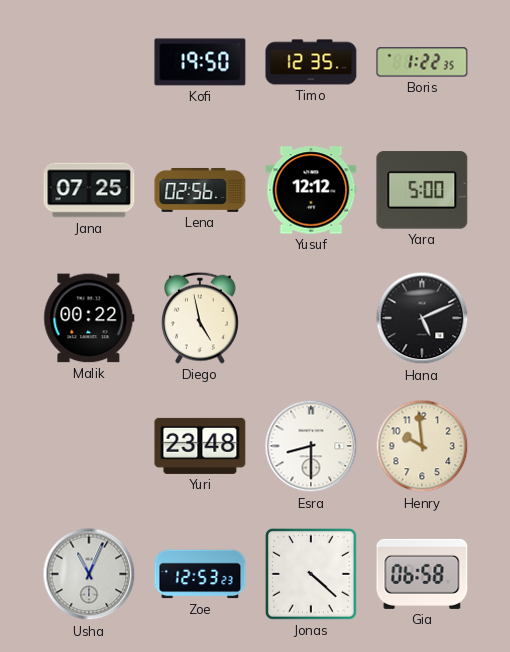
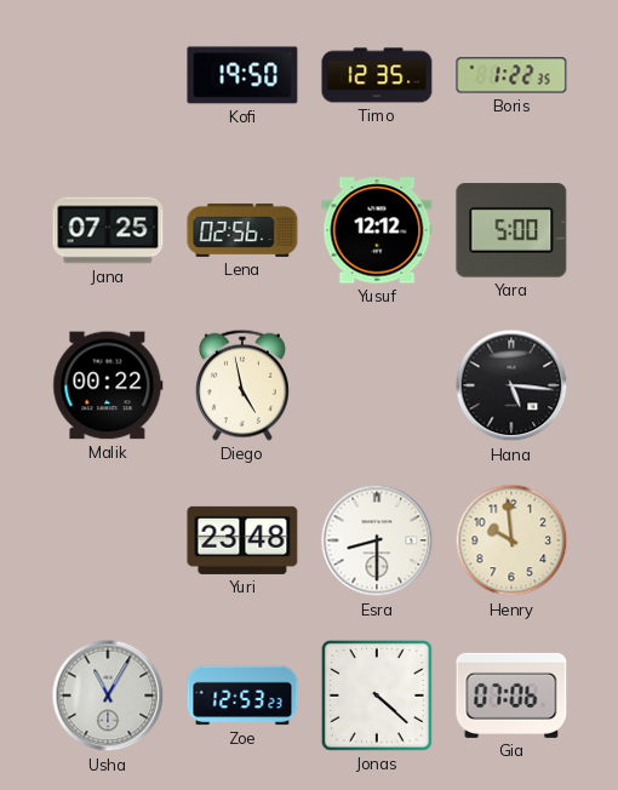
Hana: 5:11 -> 5:16
Usha: 11:04 -> 11:05
Gia: 06:58 -> 07:06
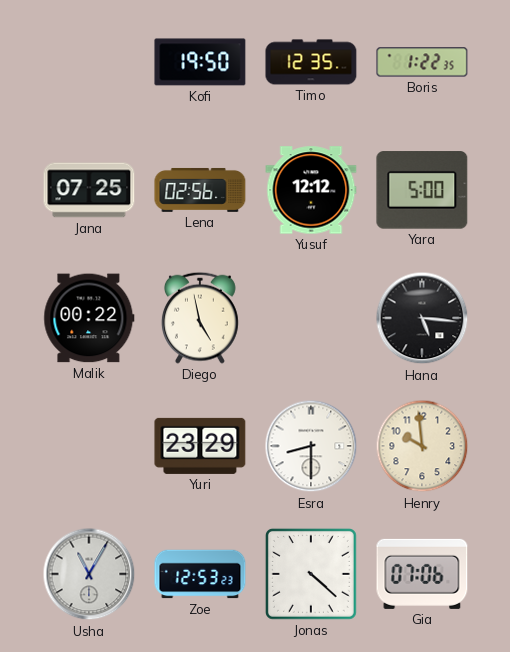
Yuri: 23:48 -> 23:29
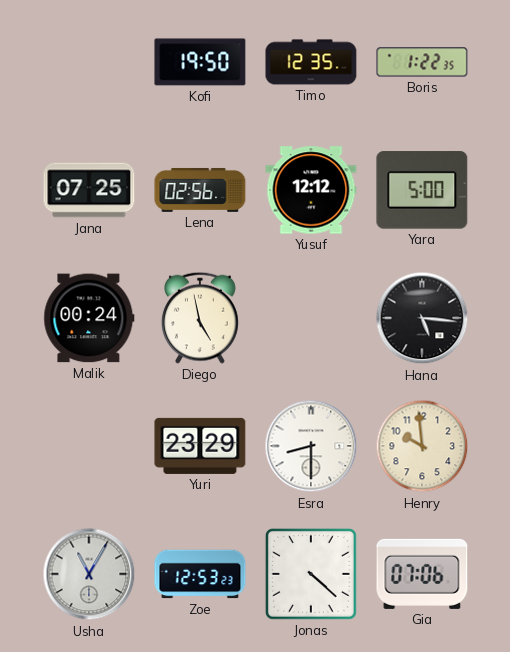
Malik: 00:22 -> 00:24
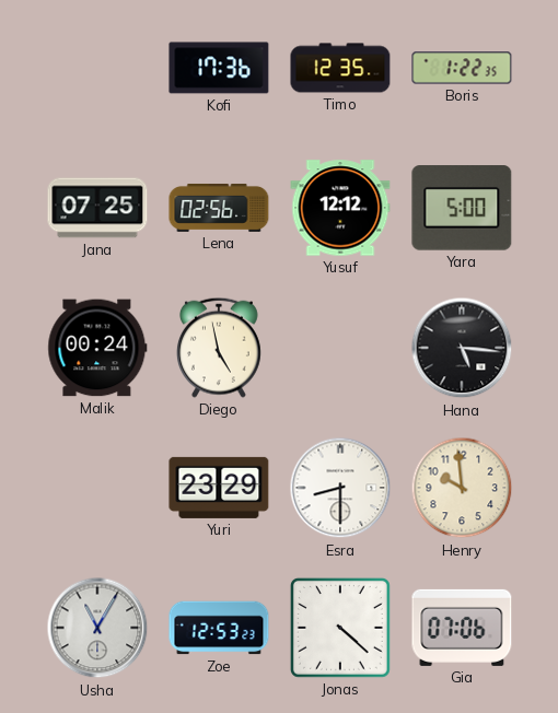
Kofi: 19:50 -> 17:36
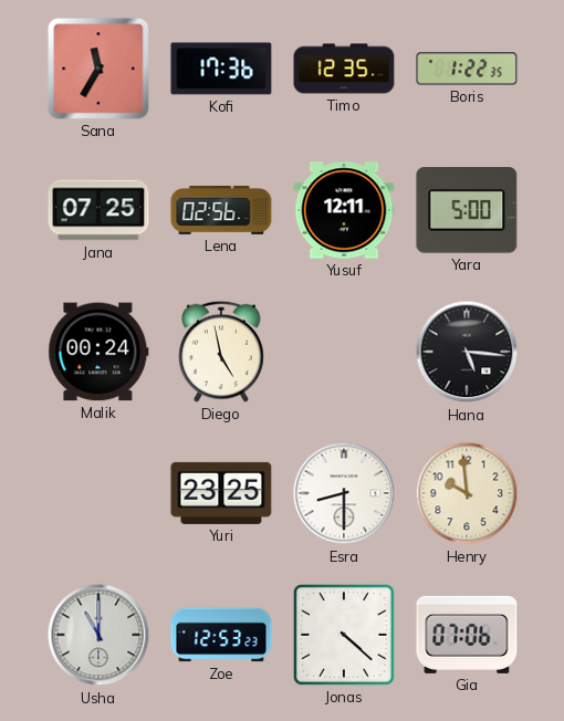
Sana: none -> 11:35
Yusuf: 12:12 -> 12:11
Yuri: 23:29 -> 23:25
Usha: 11:05 -> 11:00
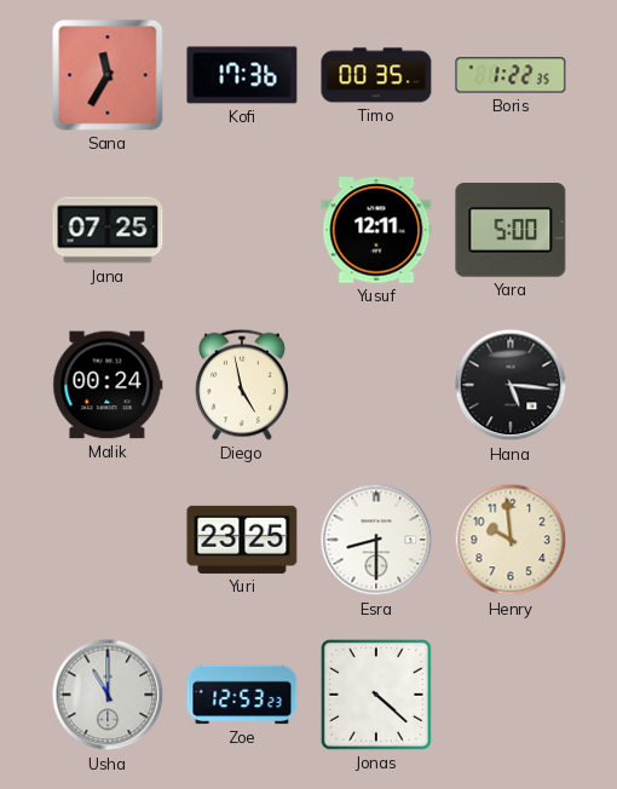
Timo: 12:35 -> 00:35
Lena: 02:56 -> none
Gia: 07:06 -> none
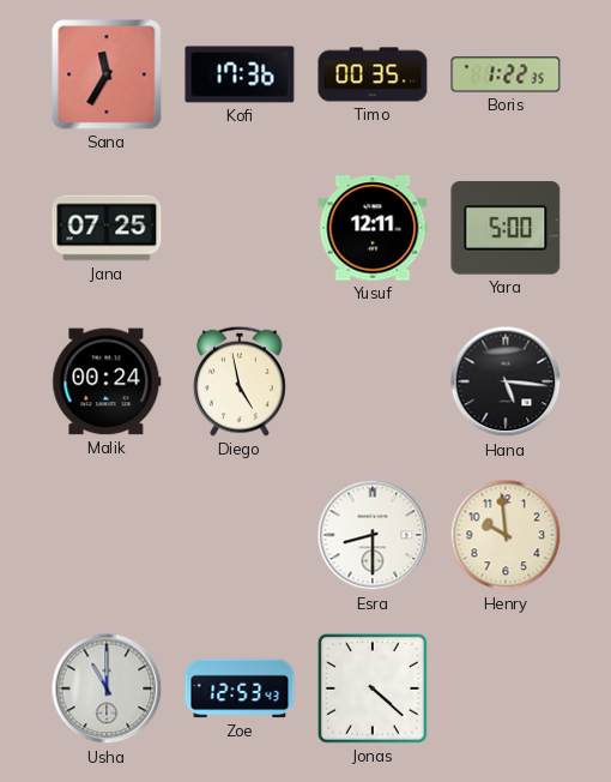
Yuri: 23:25 -> none
Zoe: 12:53:23 -> 12:53:43
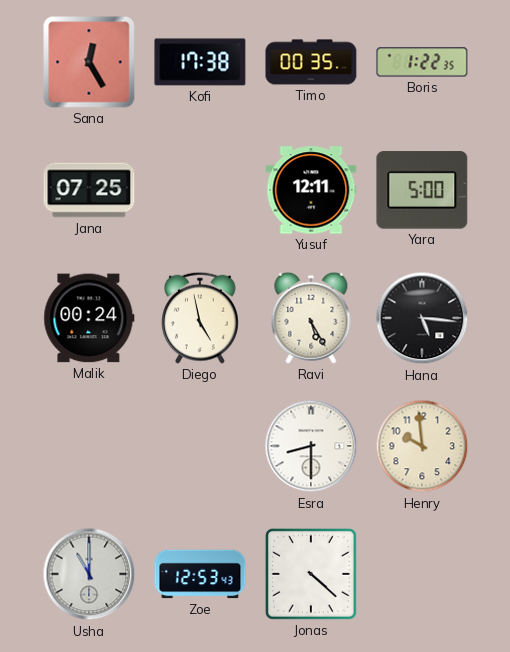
Sana: 11:35 -> 12:25
Kofi: 17:36 -> 17:38
Ravi: none -> 5:25
